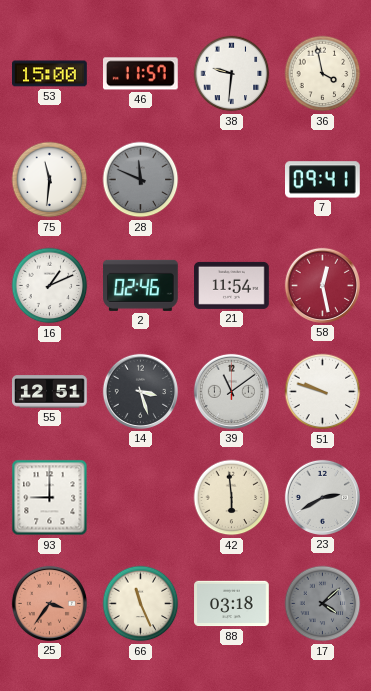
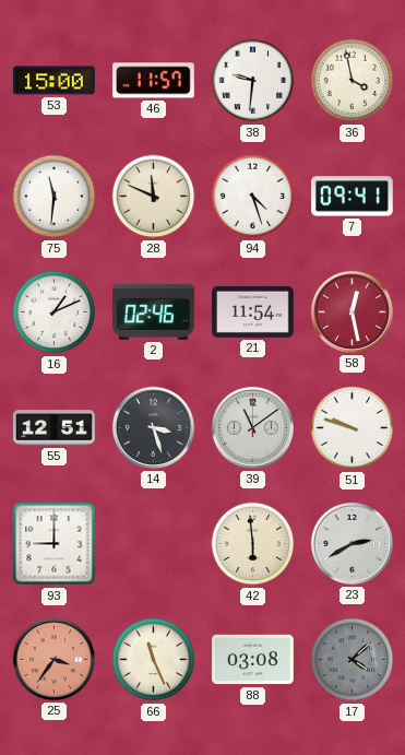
28 dial: grey -> cream
94: none -> 4:27
88: 03:18 -> 03:08
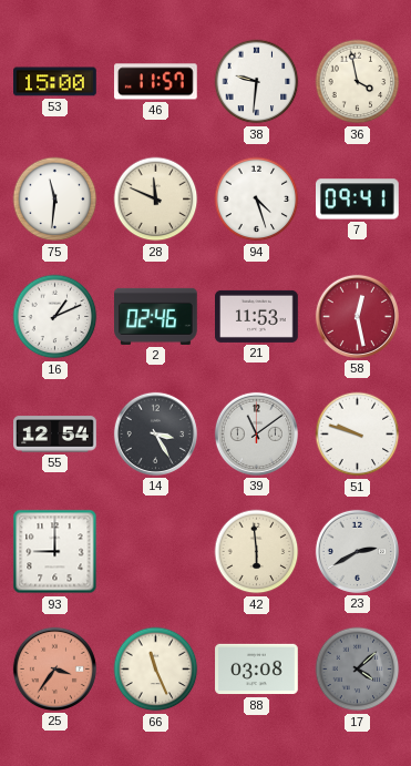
21: 11:54 -> 11:53
55: 12:51 -> 12:54
14: 3:27 -> 3:25
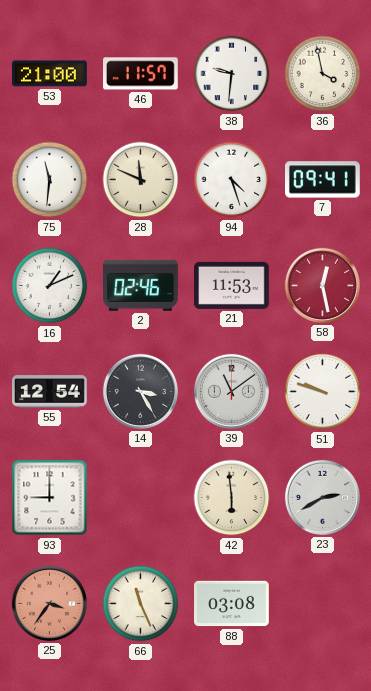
53: 15:00 -> 21:00
17: 4:08 -> none
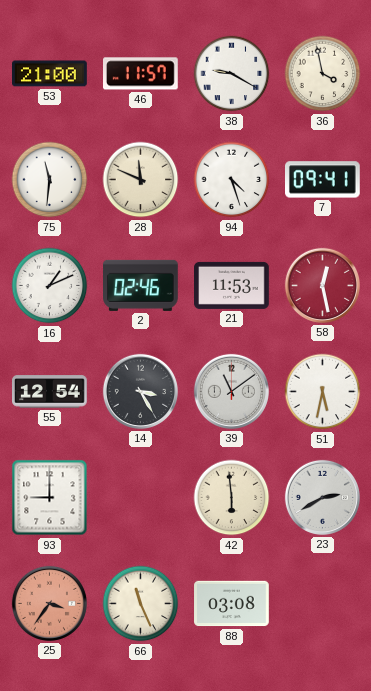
38: 9:31 -> 9:20
51: 9:48 -> 5:32
